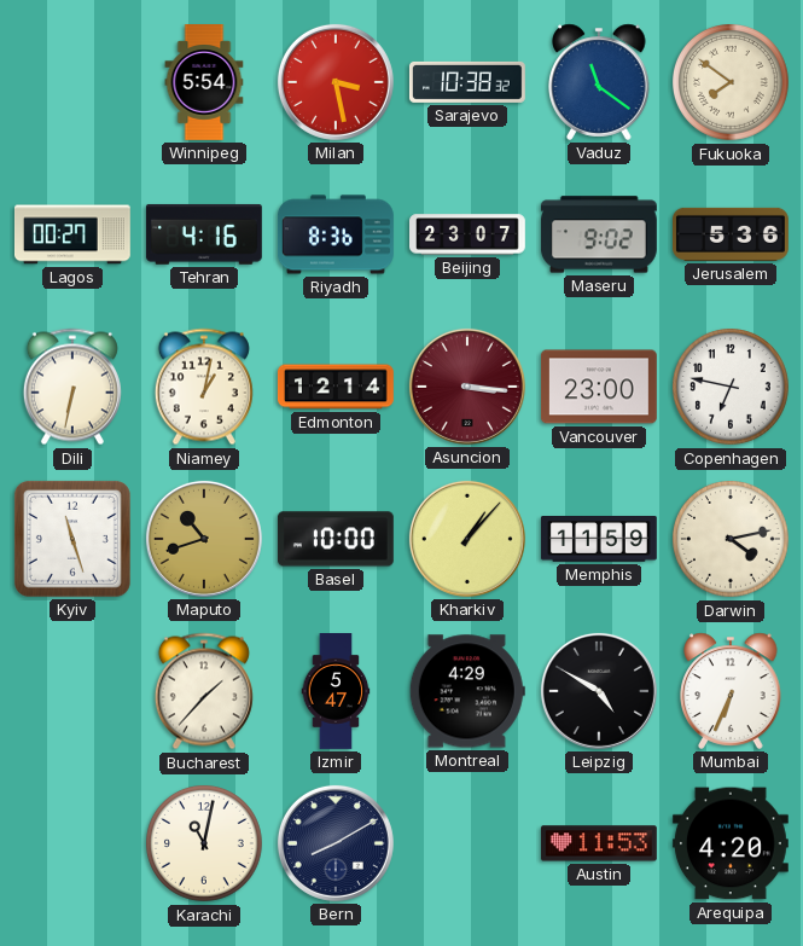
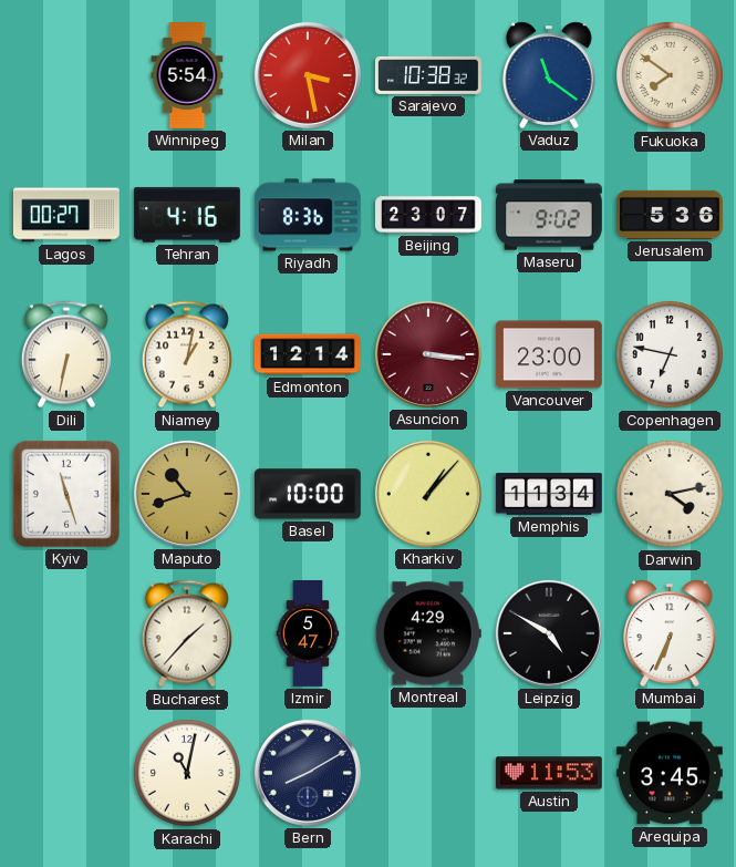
Memphis: 11:59 -> 11:34
Arequipa: 4:20 -> 3:45
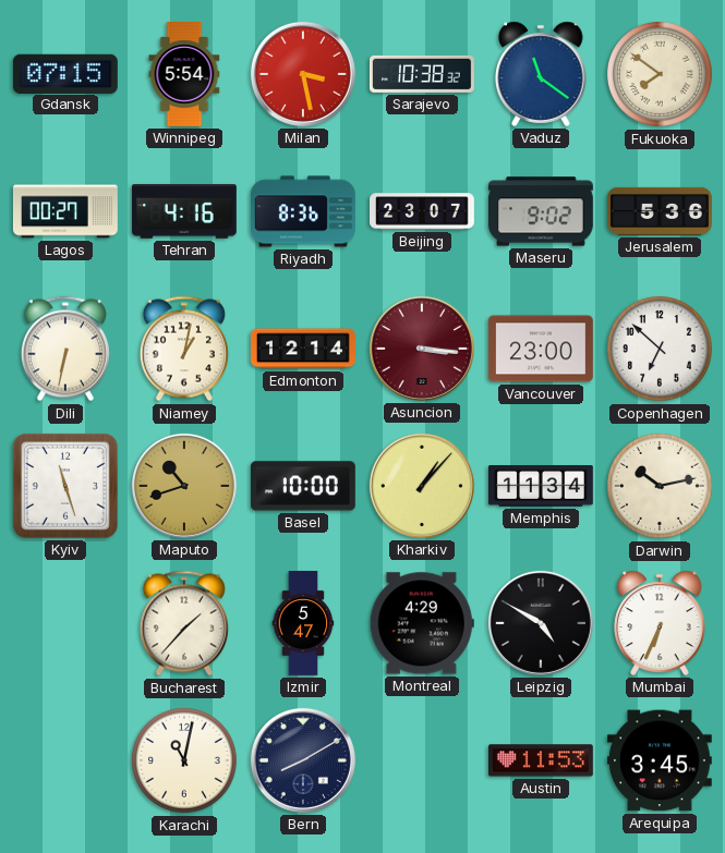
Gdansk: none -> 07:15
Copenhagen: 6:47 -> 6:52
Darwin: 4:13 -> 10:13
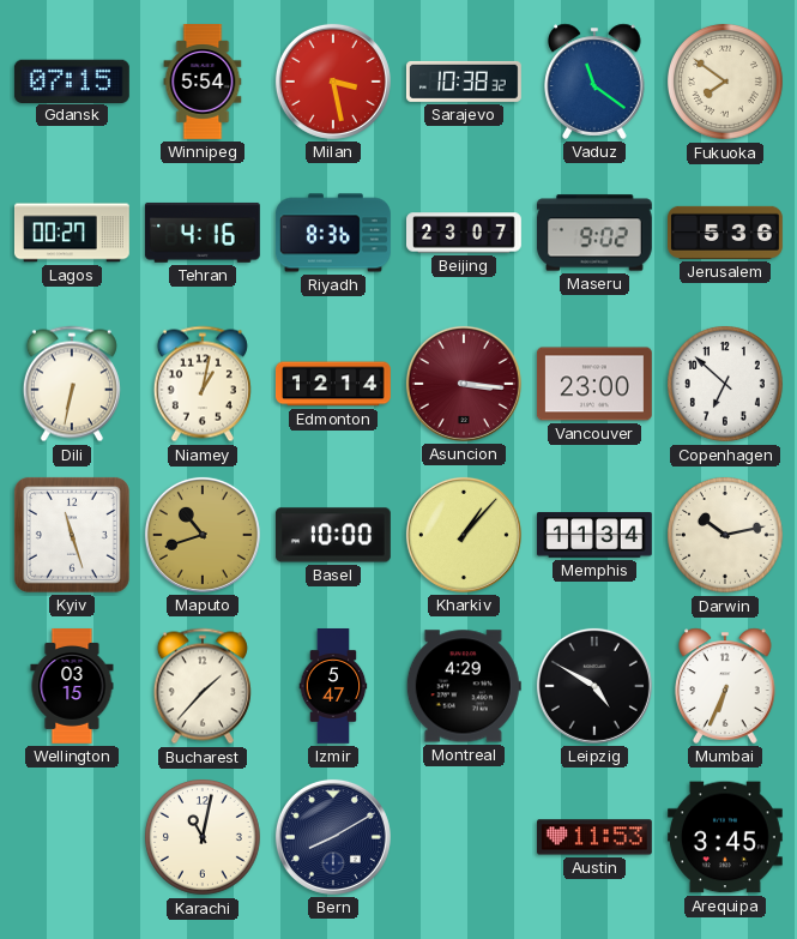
Wellington: none -> 03:15
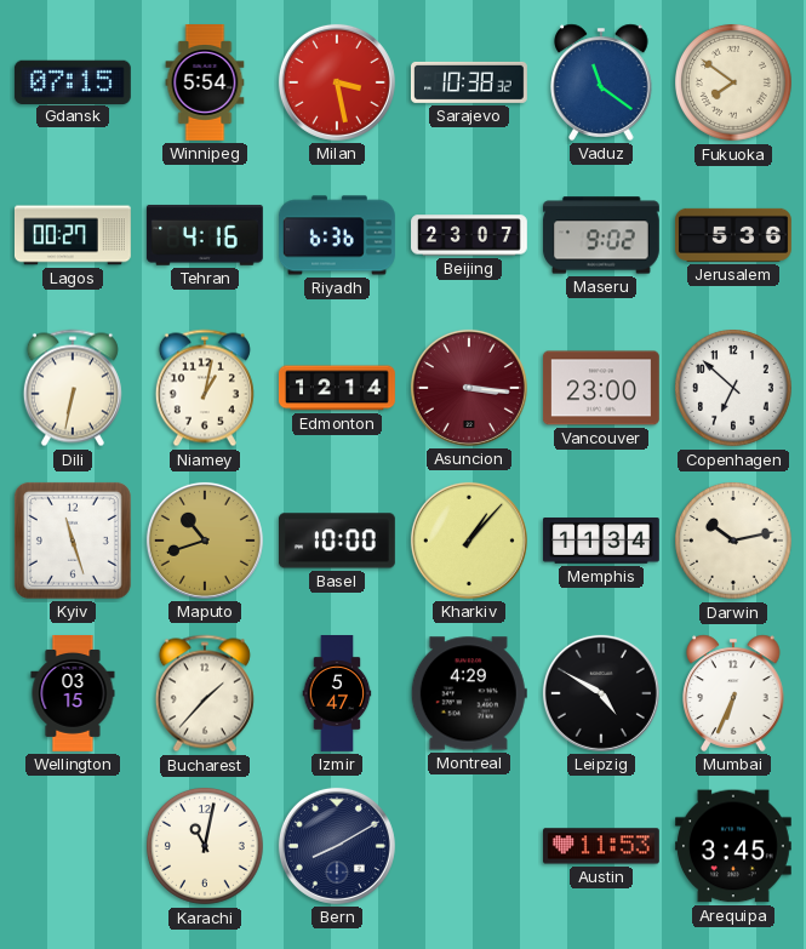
Riyadh: 8:36 -> 6:36
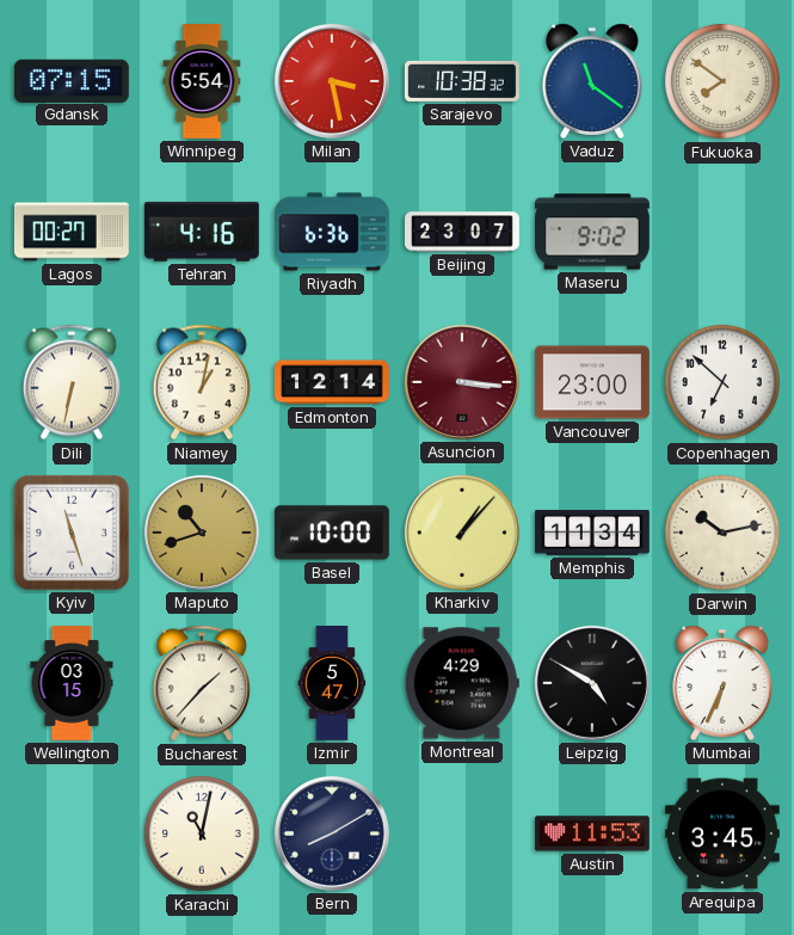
Jerusalem: 5:36 -> none
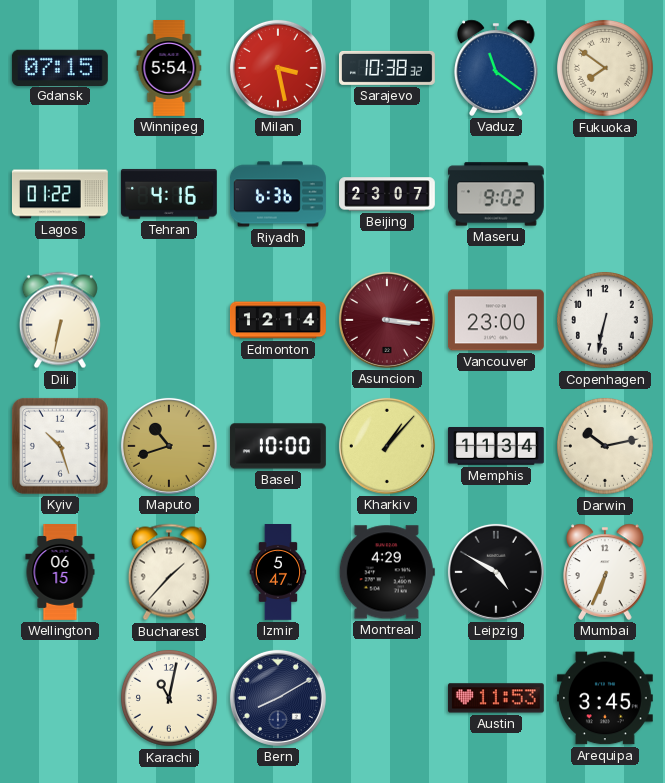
Lagos: 00:27 -> 01:22
Niamey: 1:02 -> none
Copenhagen: 6:52 -> 6:32
Kyiv: 11:27 -> 10:27
Wellington: 03:15 -> 06:15
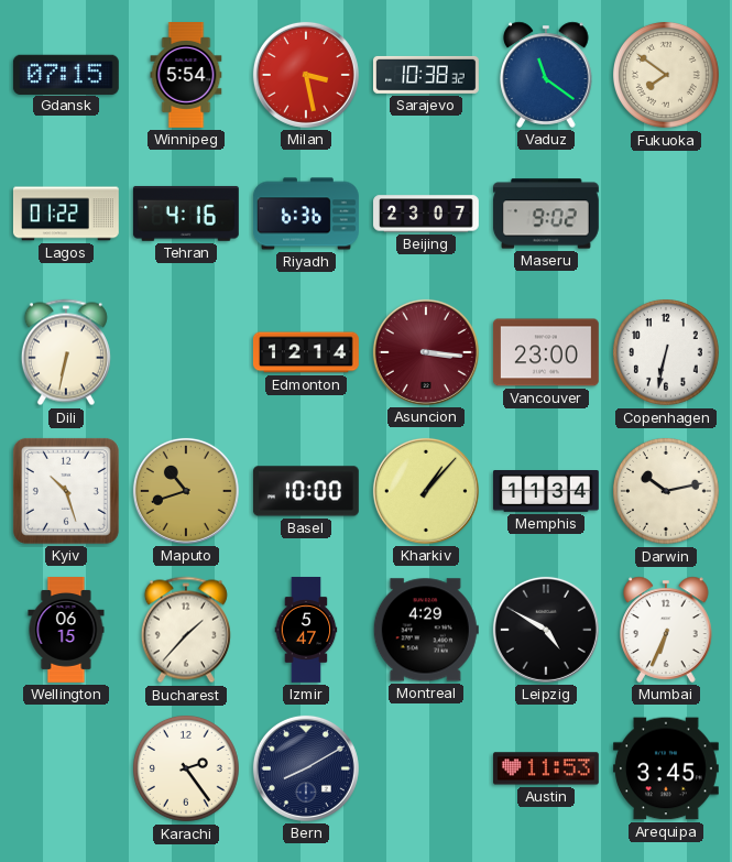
Karachi: 11:02 -> 2:24
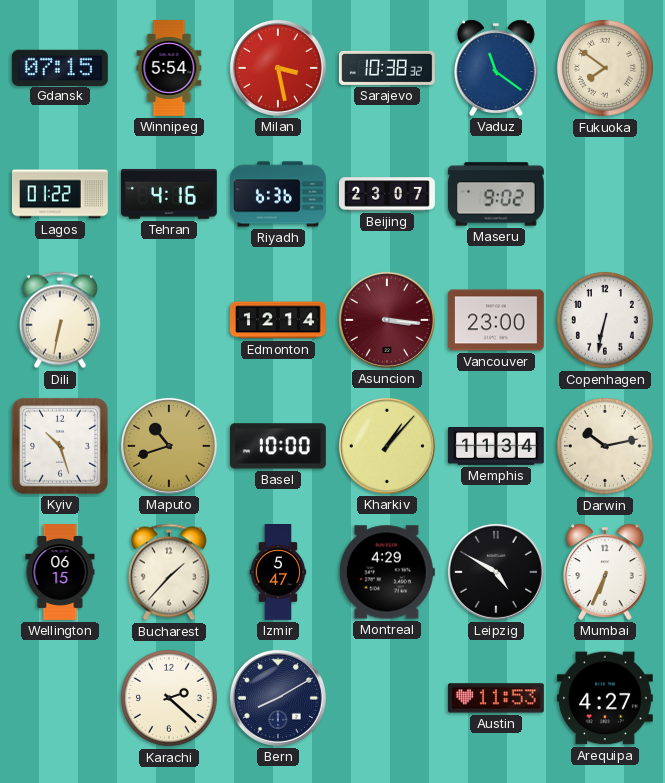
Karachi: 2:24 -> 2:22
Arequipa: 3:45 -> 4:27
